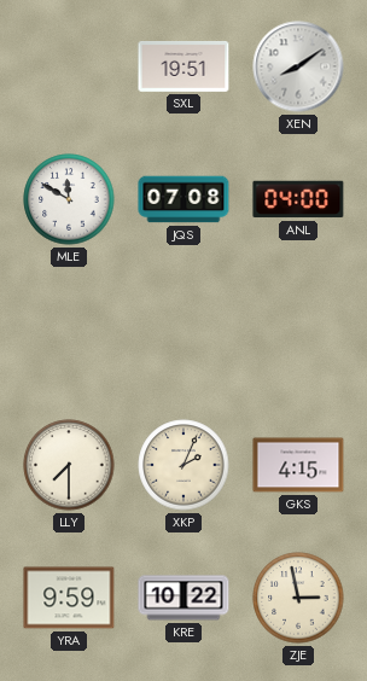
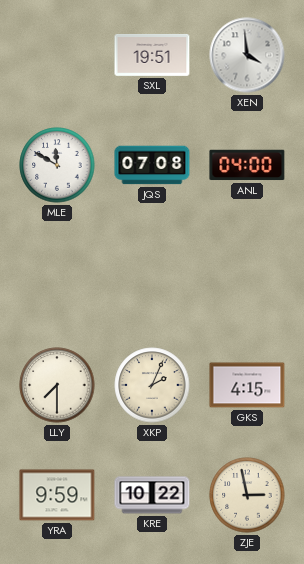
XEN: 8:09 -> 3:59
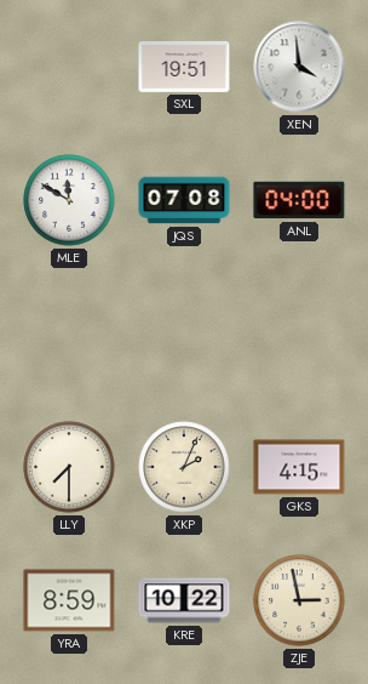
YRA: 9:59 -> 8:59
